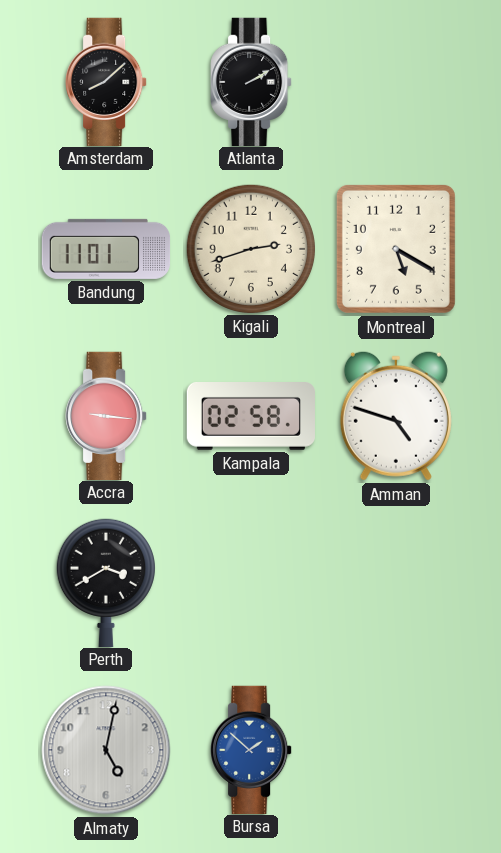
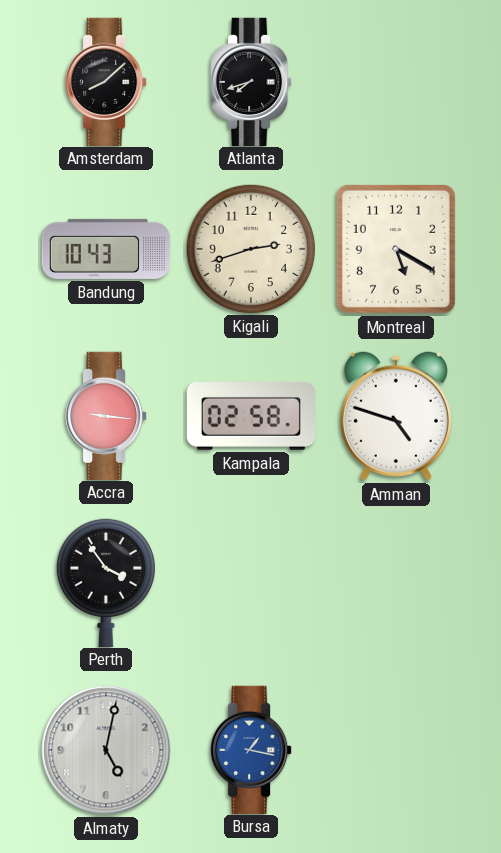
Atlanta: 2:10 -> 7:42
Bandung: 11:01 -> 10:43
Perth: 3:40 -> 3:54
Bursa: 1:52 -> 1:17
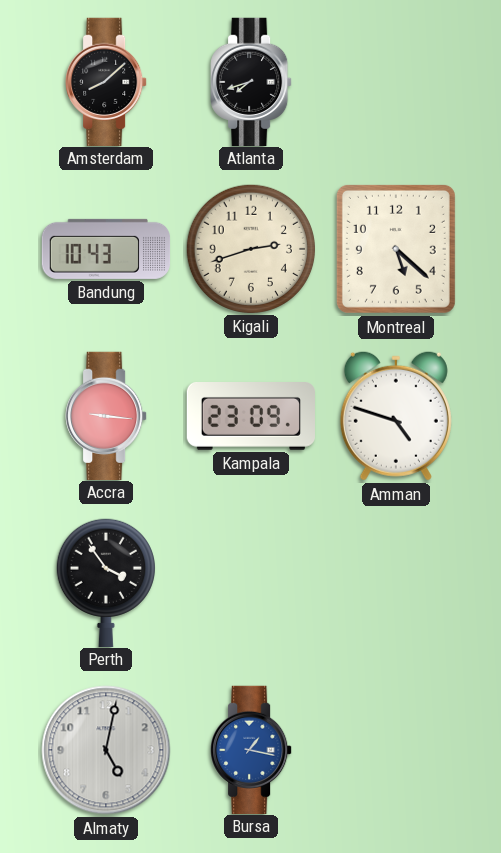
Montreal: 5:20 -> 5:22
Kampala: 02:58 -> 23:09
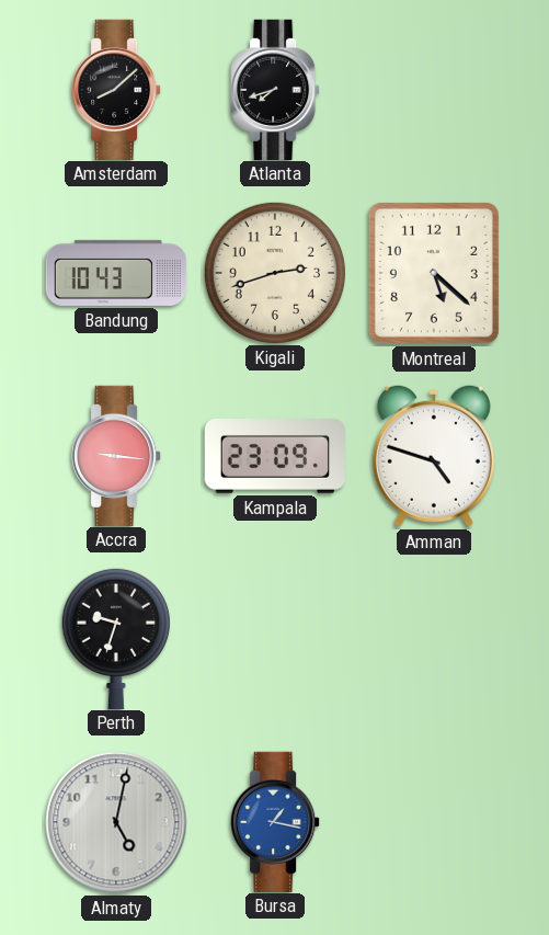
Perth: 3:54 -> 9:33
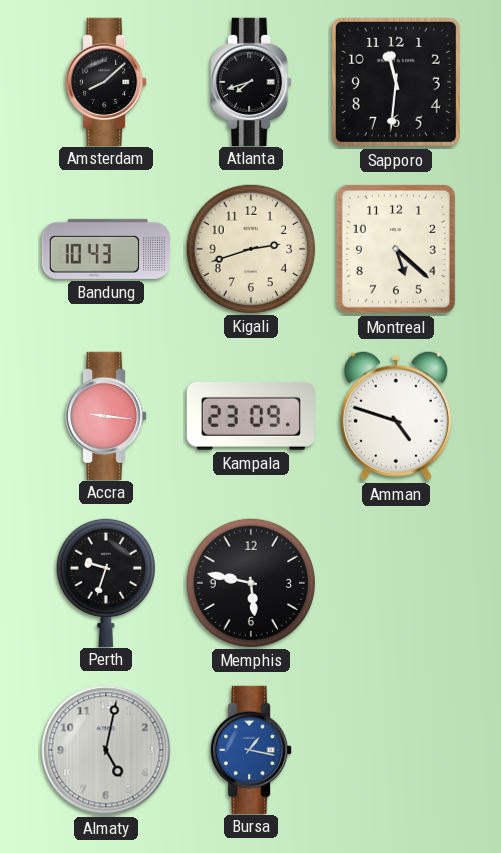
Sapporo: none -> 11:31
Memphis: none -> 5:47
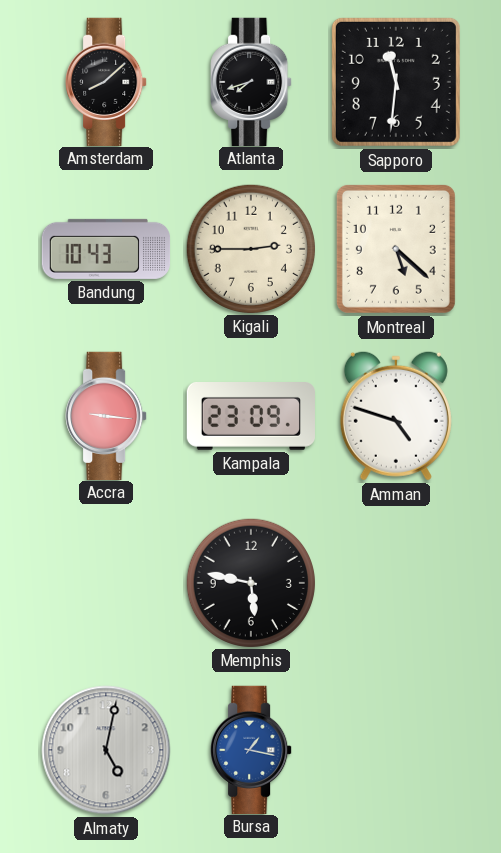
Kigali: 2:42 -> 2:45
Perth: 9:33 -> none
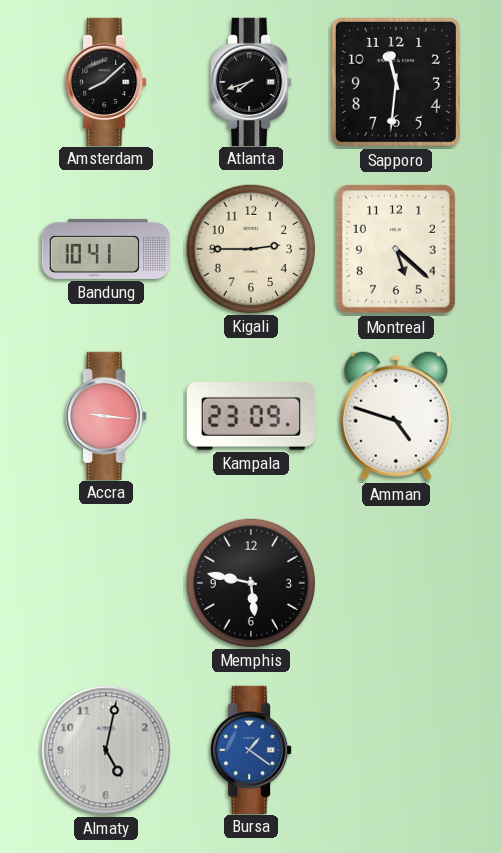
Bandung: 10:43 -> 10:41
Bursa: 1:17 -> 1:21
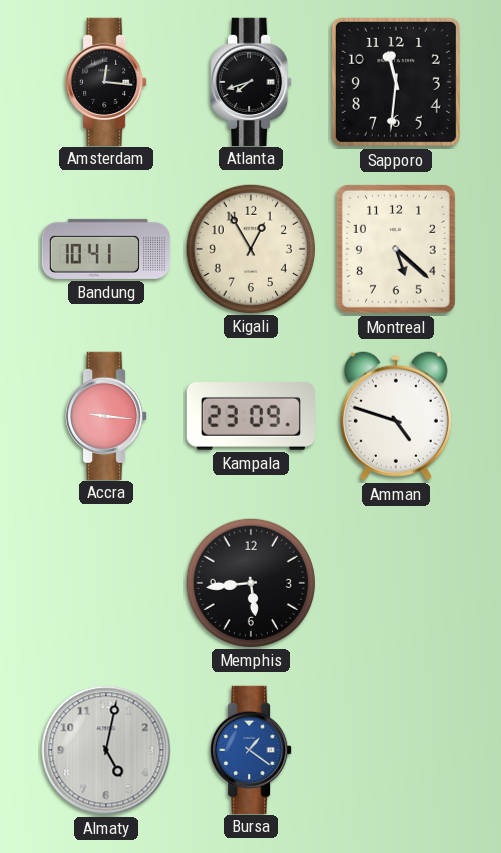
Amsterdam: 8:08 -> 12:16
Kigali: 2:45 -> 12:55
Memphis: 5:47 -> 5:44
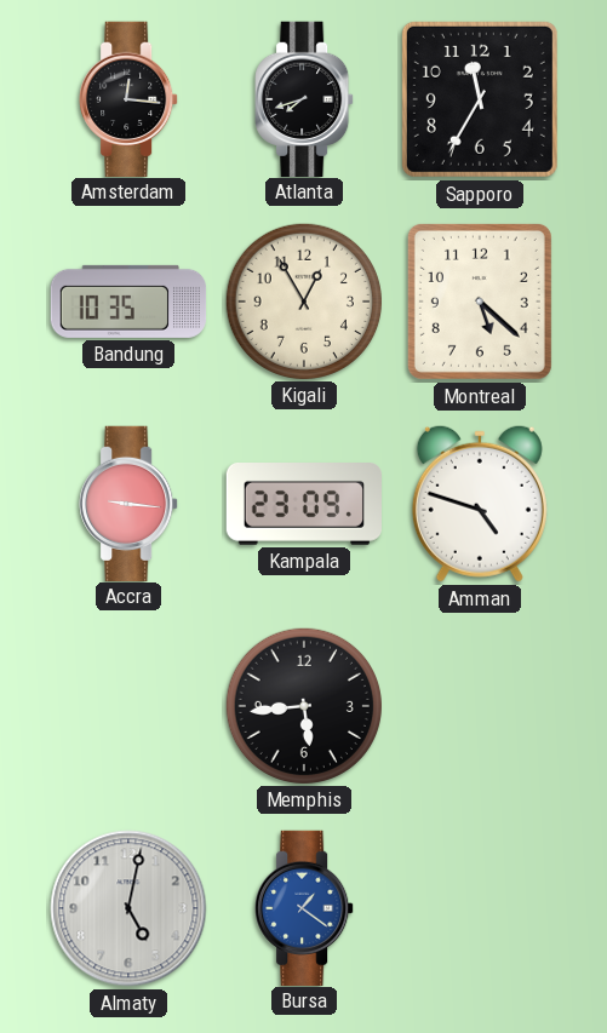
Sapporo: 11:31 -> 11:35
Bandung: 10:41 -> 10:35
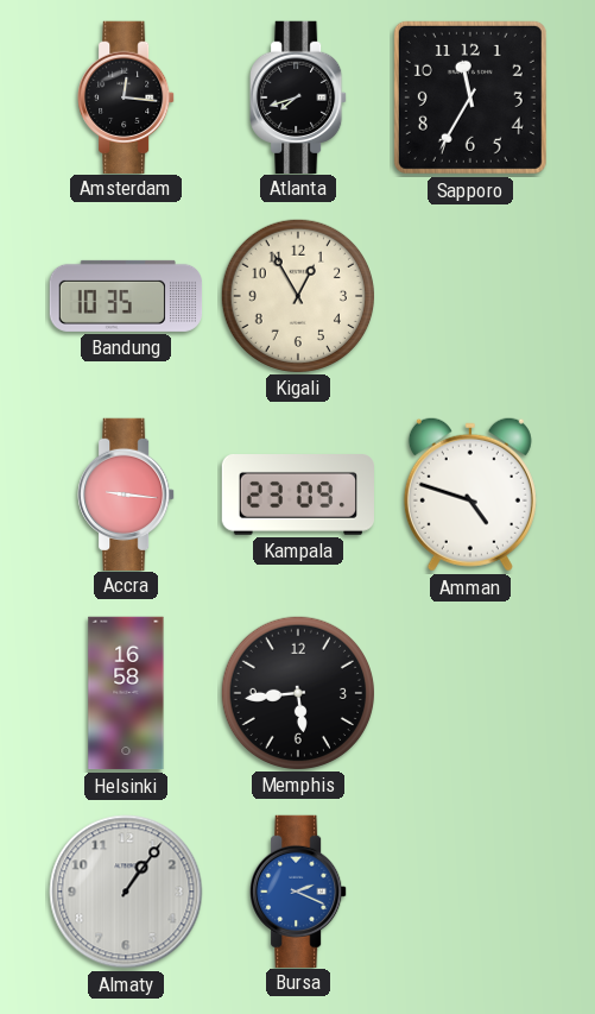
Montreal: 5:22 -> none
Helsinki: none -> 16:58
Almaty: 5:02 -> 1:06
Bursa: 1:21 -> 2:19
